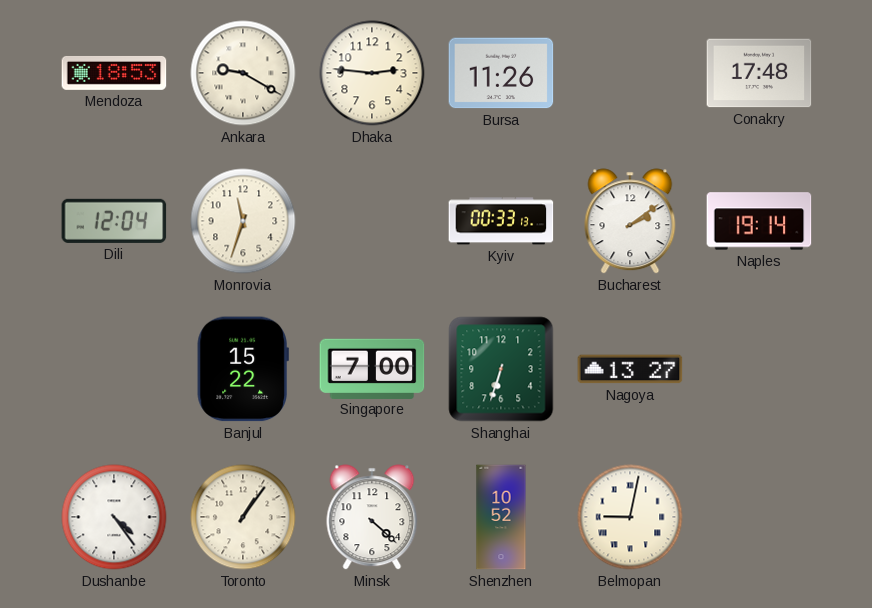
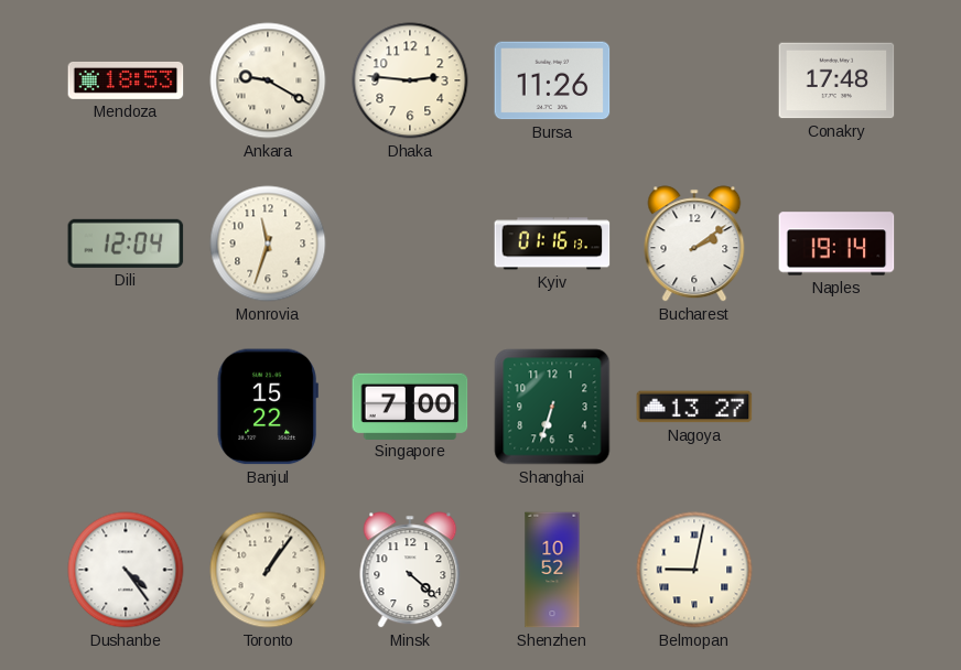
Kyiv: 00:33 -> 01:16
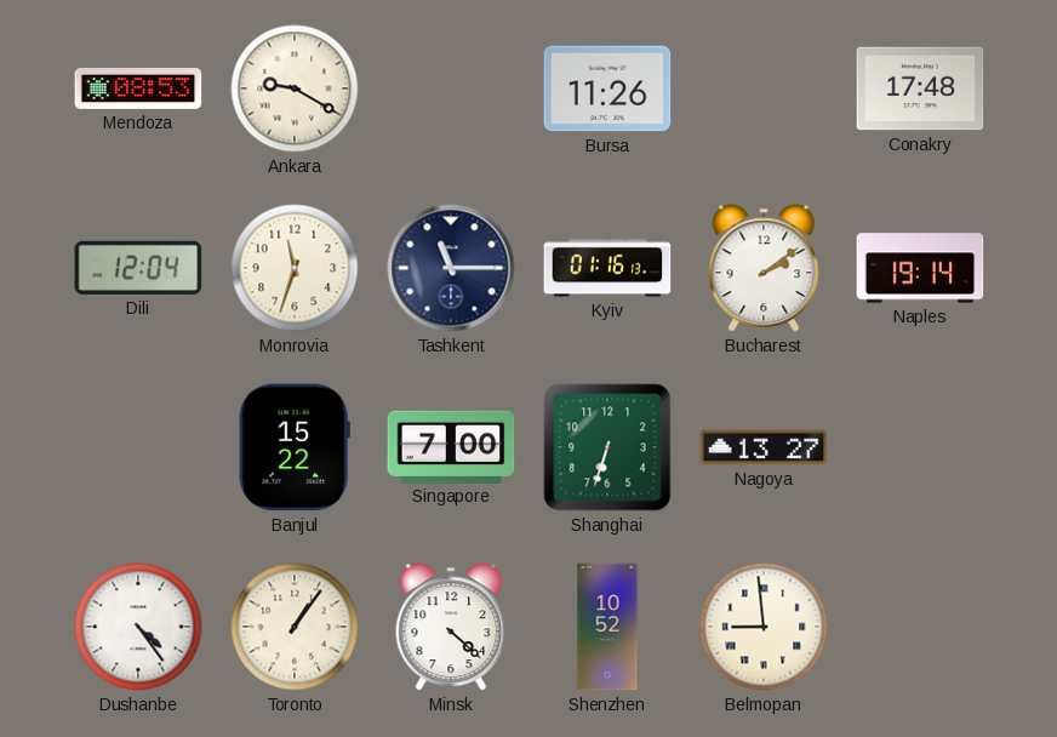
Mendoza: 18:53 -> 08:53
Dhaka: 2:46 -> none
Tashkent: none -> 11:15
Belmopan: 9:02 -> 8:59
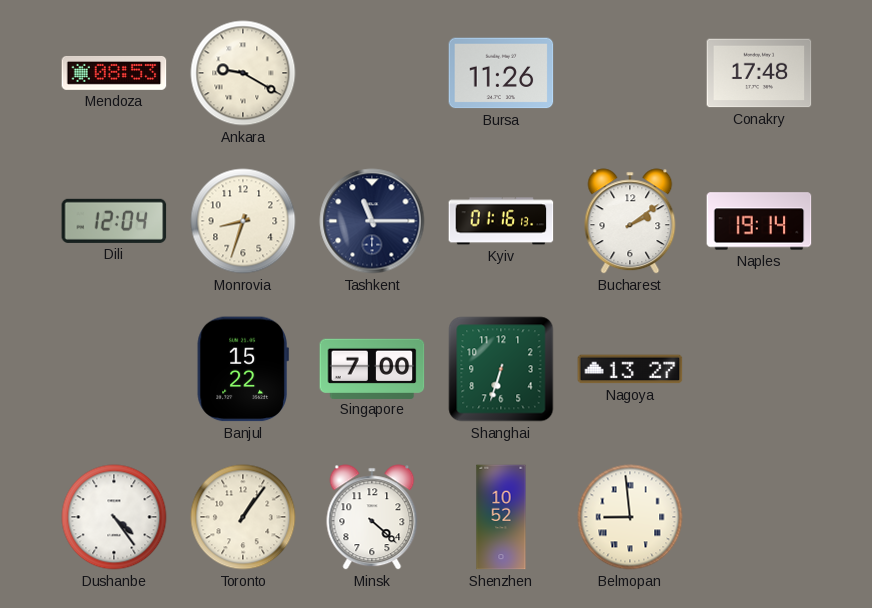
Monrovia: 11:33 -> 8:33
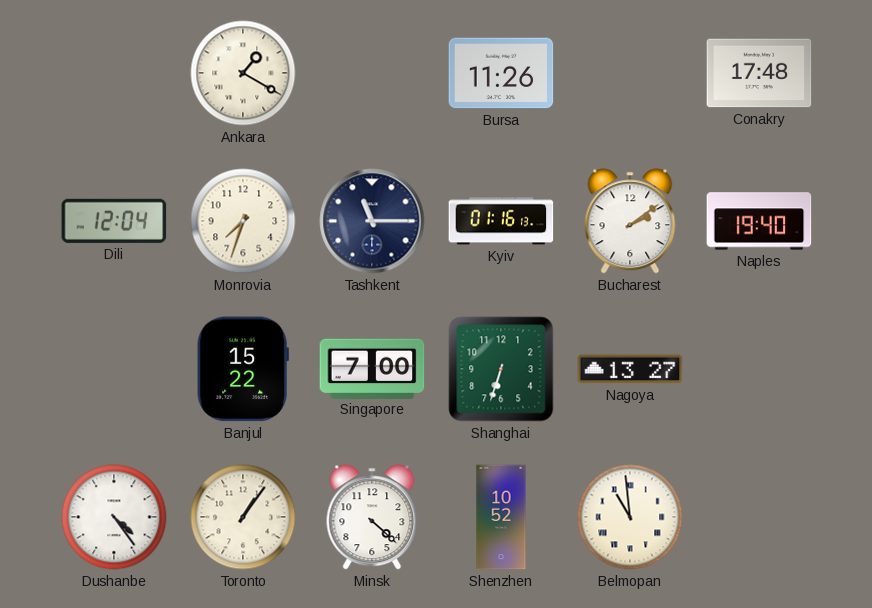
Mendoza: 08:53 -> none
Ankara: 9:20 -> 1:20
Monrovia: 8:33 -> 7:33
Naples: 19:14 -> 19:40
Belmopan: 8:59 -> 10:59
